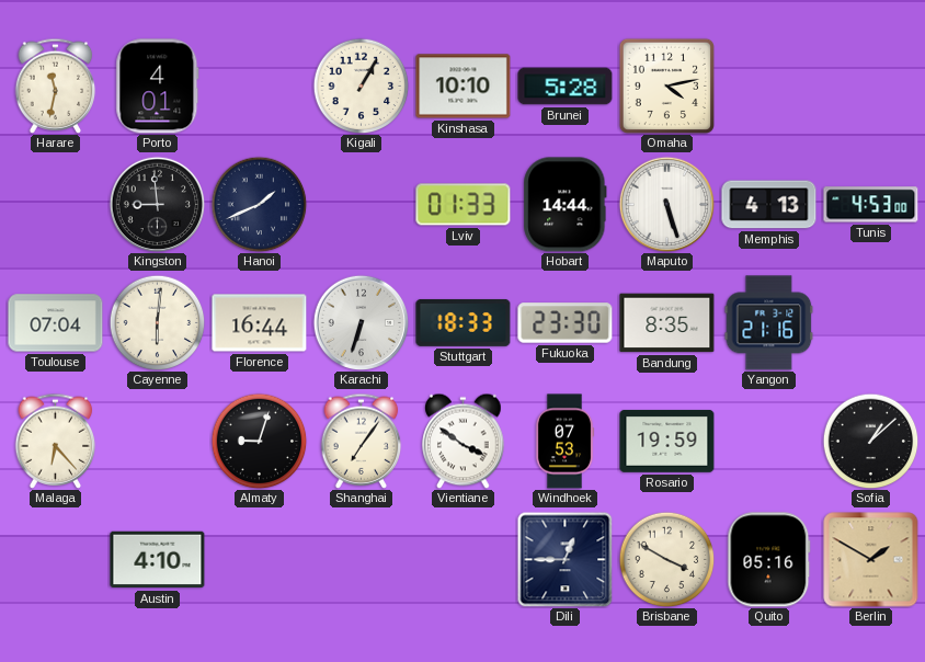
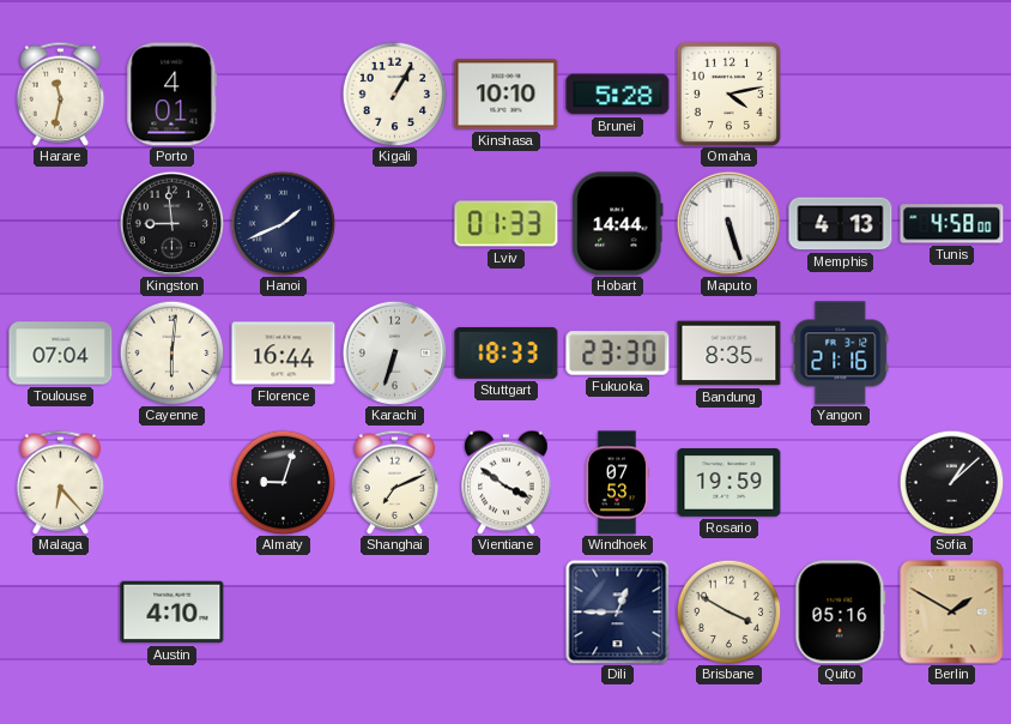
Tunis: 4:53 -> 4:58
Shanghai: 7:06 -> 7:11
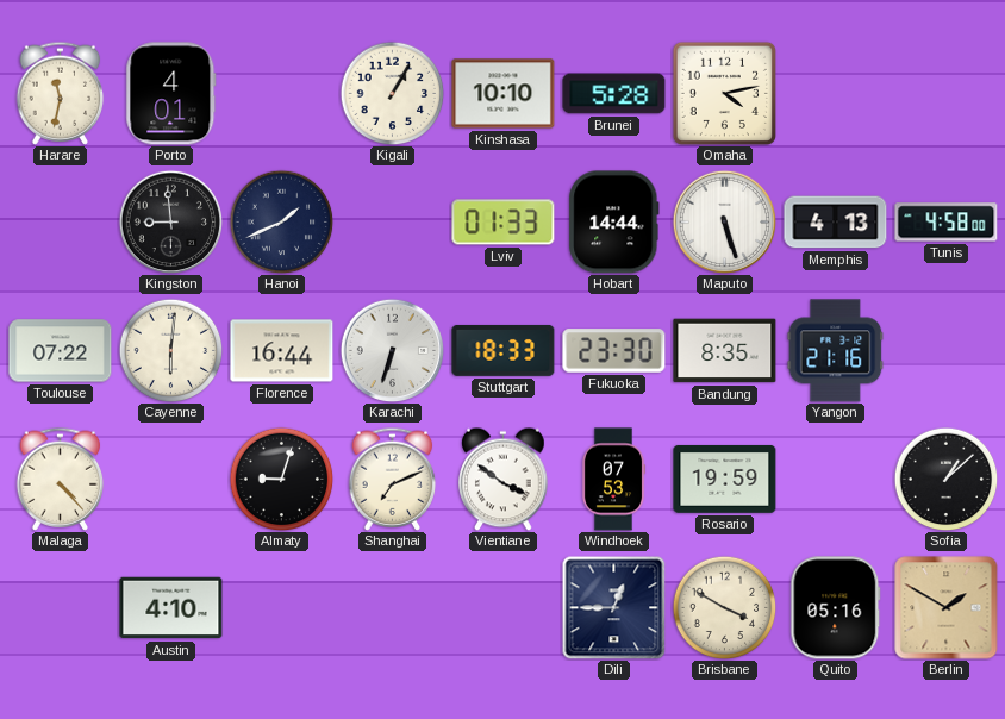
Toulouse: 07:04 -> 07:22
Malaga: 6:23 -> 4:23
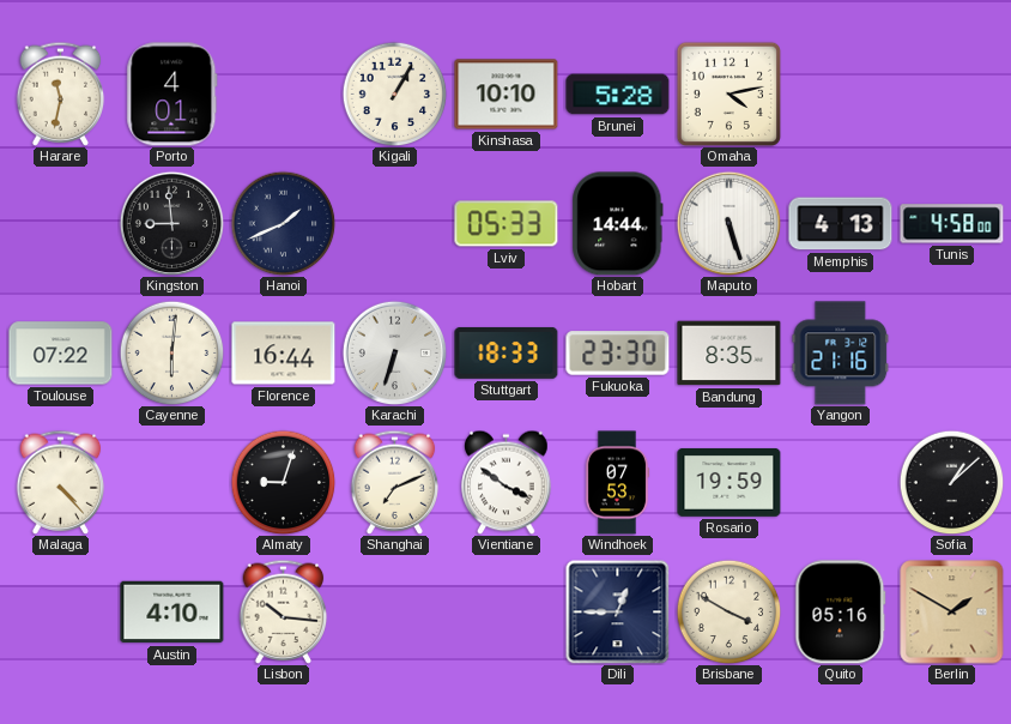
Lviv: 01:33 -> 05:33
Lisbon: none -> 10:16
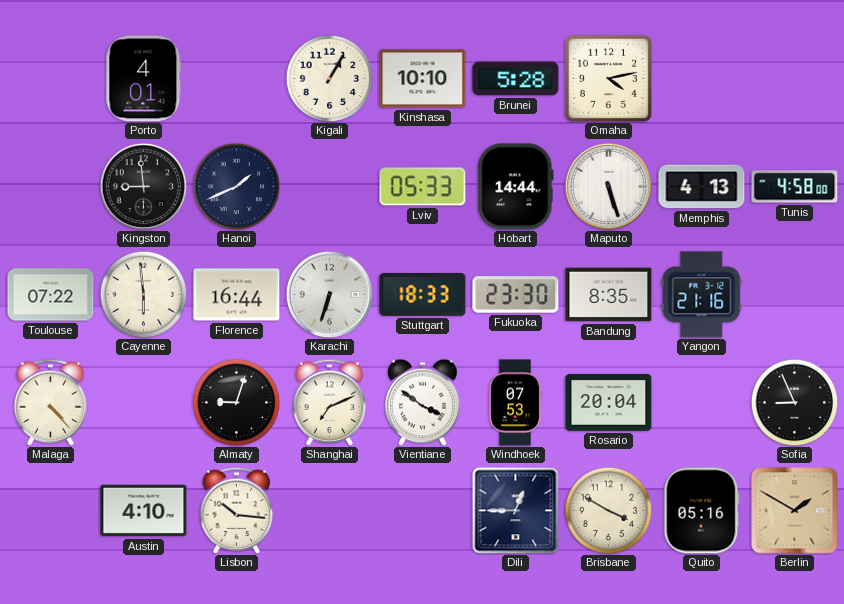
Harare: 11:32 -> none
Cayenne: 6:01 -> 5:59
Rosario: 19:59 -> 20:04
Sofia: 1:08 -> 8:56
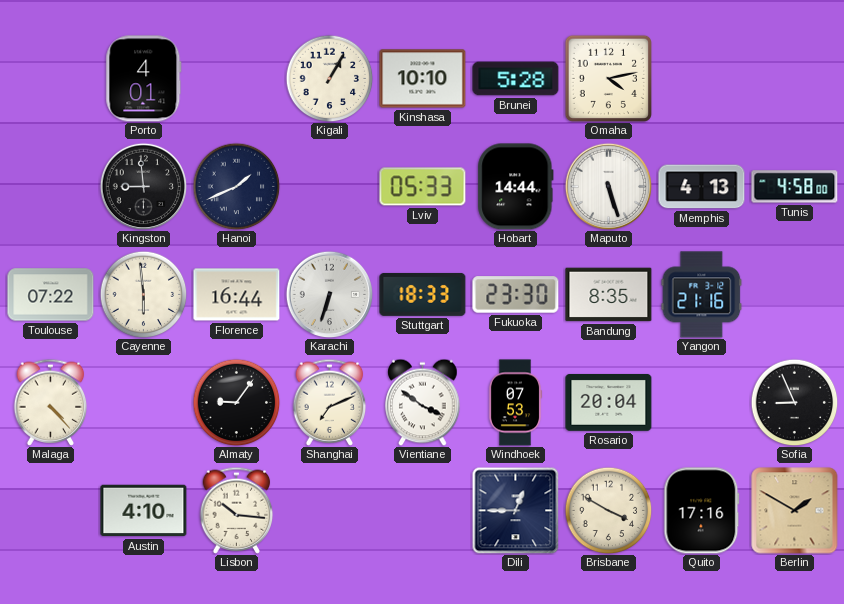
Almaty: 9:03 -> 9:06
Quito: 05:16 -> 17:16
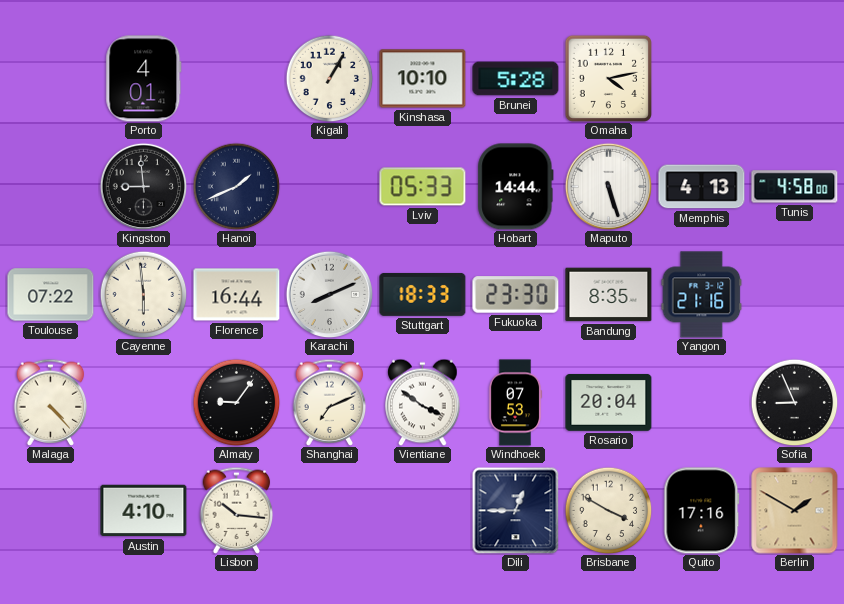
Karachi: 6:33 -> 8:11
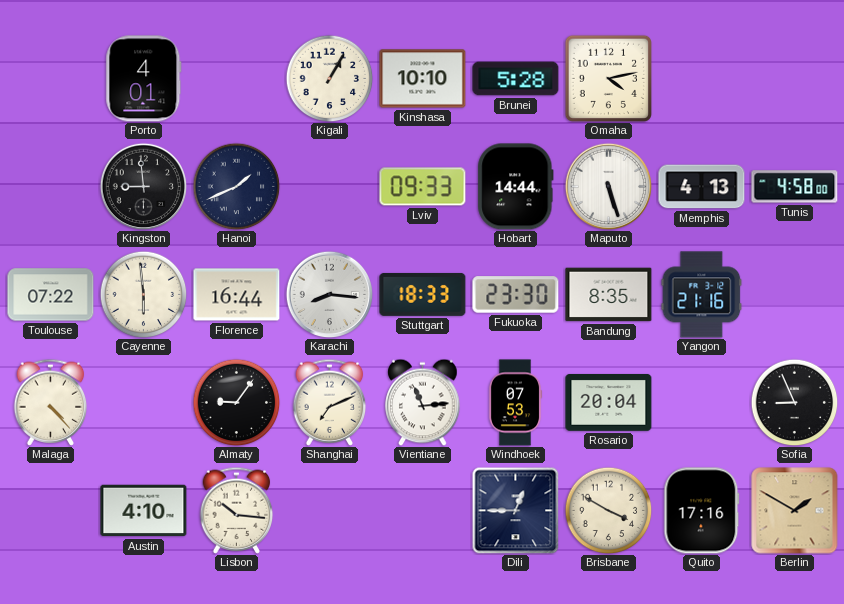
Lviv: 05:33 -> 09:33
Karachi: 8:11 -> 8:16
Vientiane: 3:51 -> 11:14
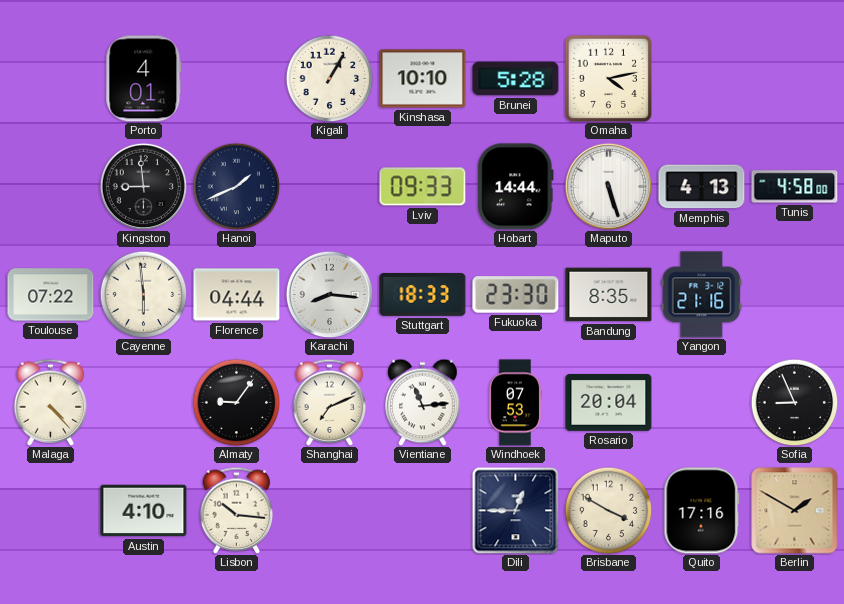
Florence: 16:44 -> 04:44
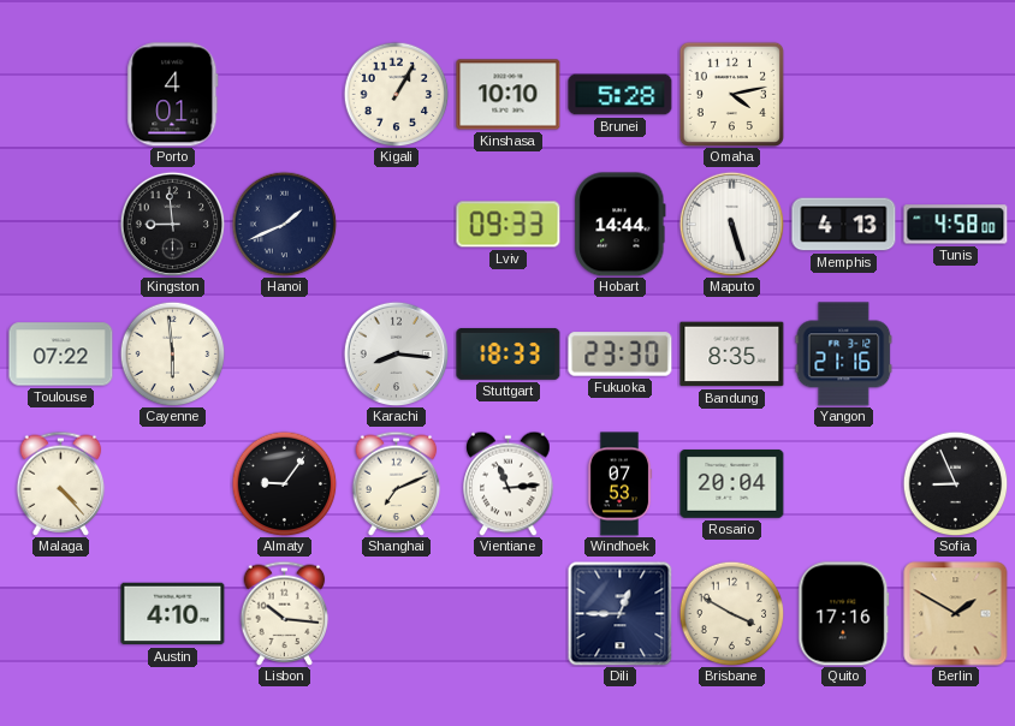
Florence: 04:44 -> none
